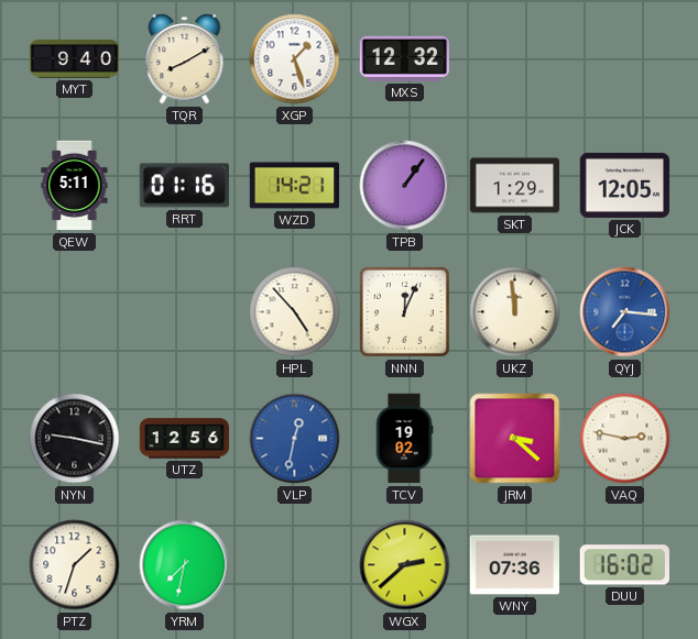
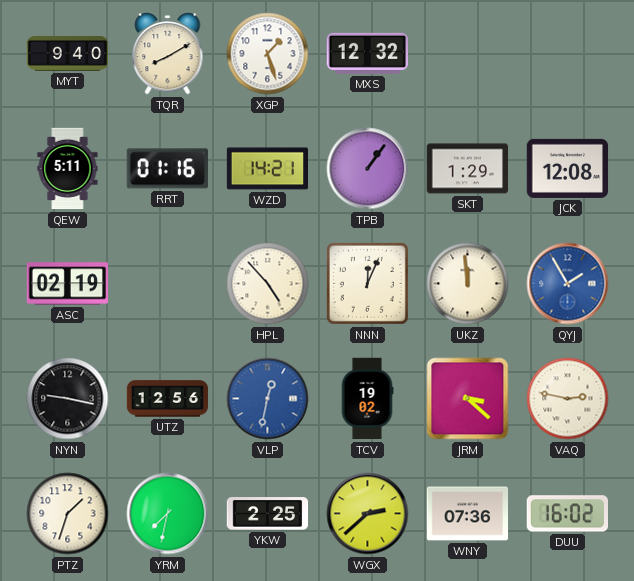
JCK: 12:05 -> 12:08
ASC: none -> 02:19
QYJ: 7:16 -> 1:55
YKW: none -> 2:25
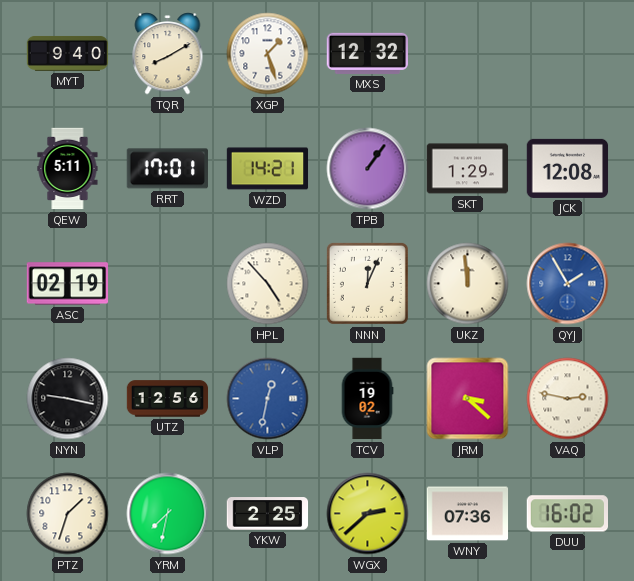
RRT: 01:16 -> 17:01
